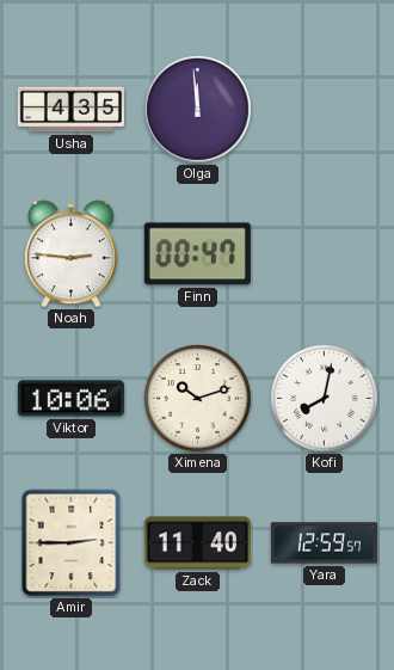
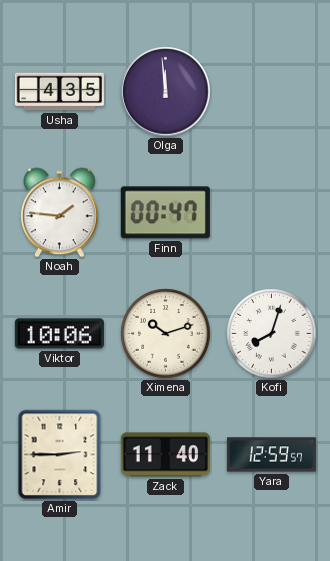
Noah: 2:46 -> 1:46
Kofi: 8:02 -> 8:03
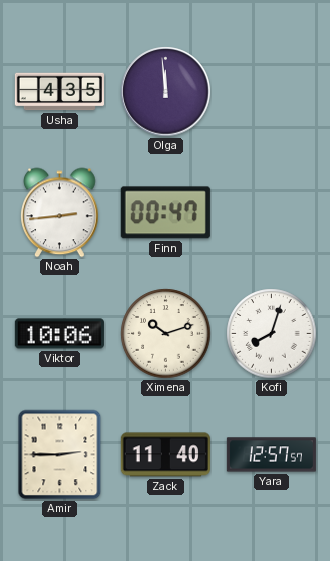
Noah: 1:46 -> 2:44
Yara: 12:59 -> 12:57
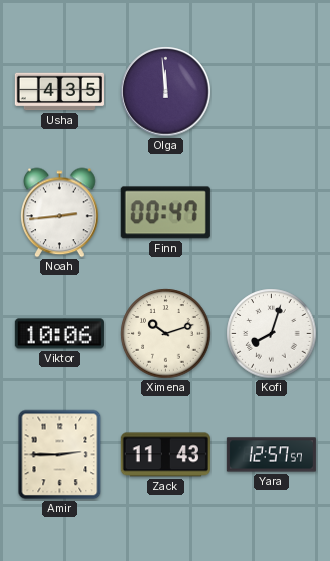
Zack: 11:40 -> 11:43
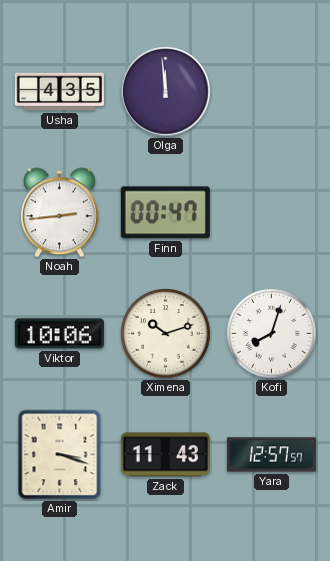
Amir: 2:45 -> 3:18
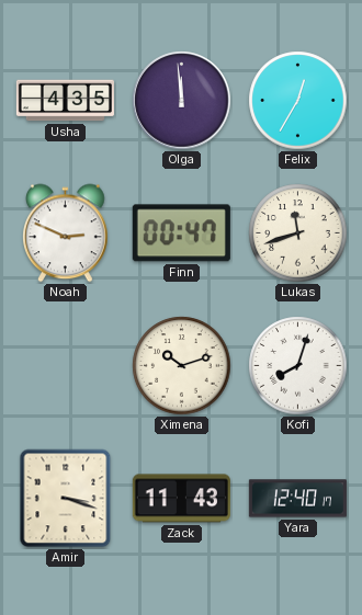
Felix: none -> 12:35
Noah: 2:44 -> 2:49
Lukas: none -> 11:42
Viktor: 10:06 -> none
Yara: 12:57 -> 12:40
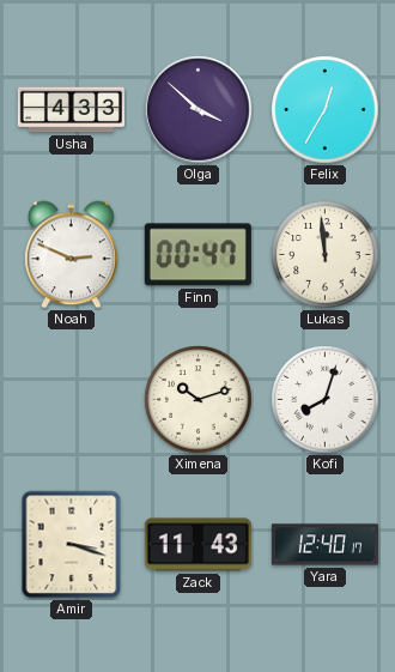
Usha: 4:35 -> 4:33
Olga: 11:59 -> 3:52
Lukas: 11:42 -> 11:59
